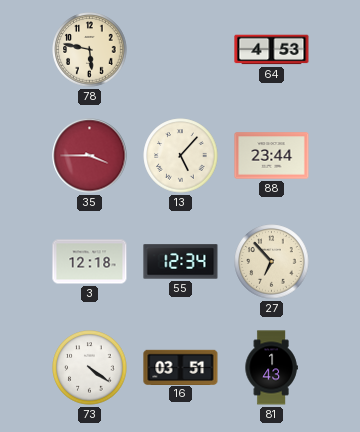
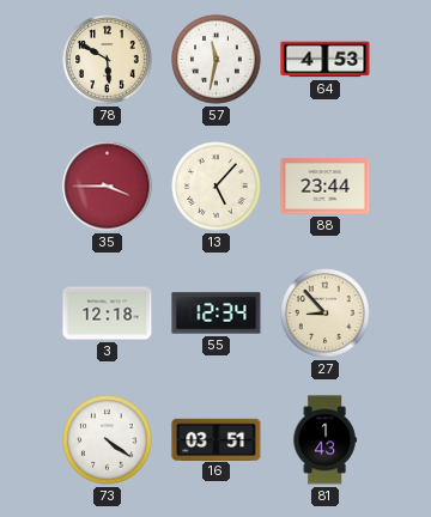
78: 5:47 -> 5:50
57: none -> 11:32
27: 6:53 -> 8:53
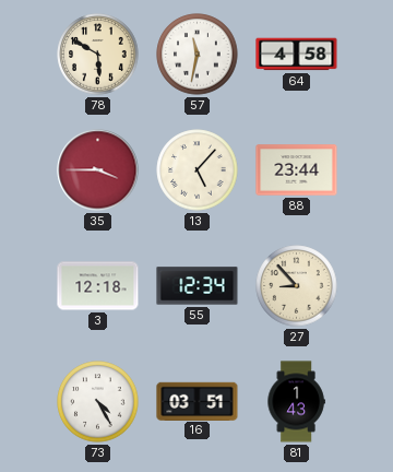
64: 4:53 -> 4:58
73: 4:21 -> 4:25
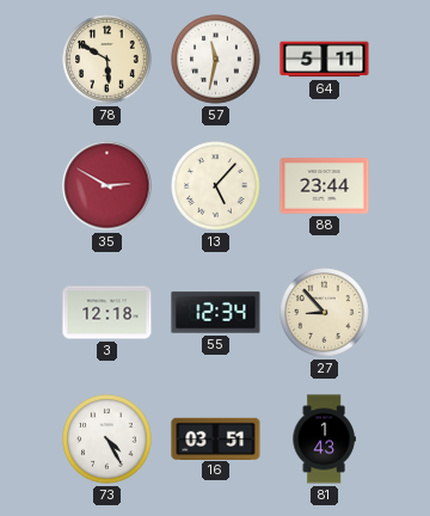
64: 4:58 -> 5:11
35: 3:45 -> 2:50
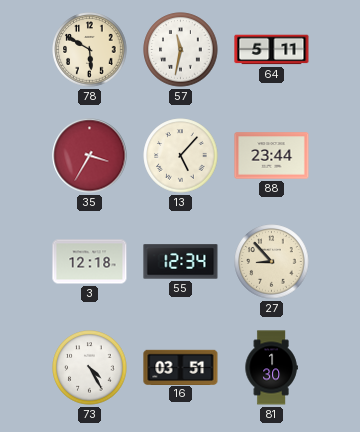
35: 2:50 -> 3:35
81: 1:43 -> 1:30
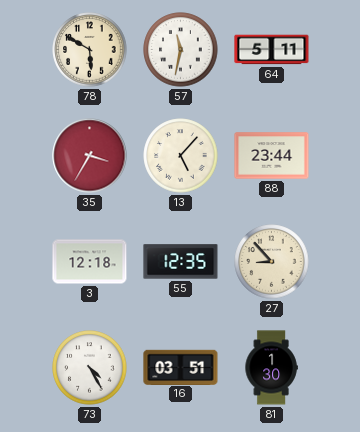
55: 12:34 -> 12:35
